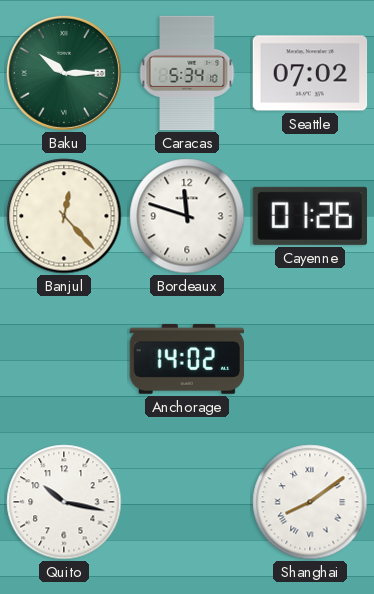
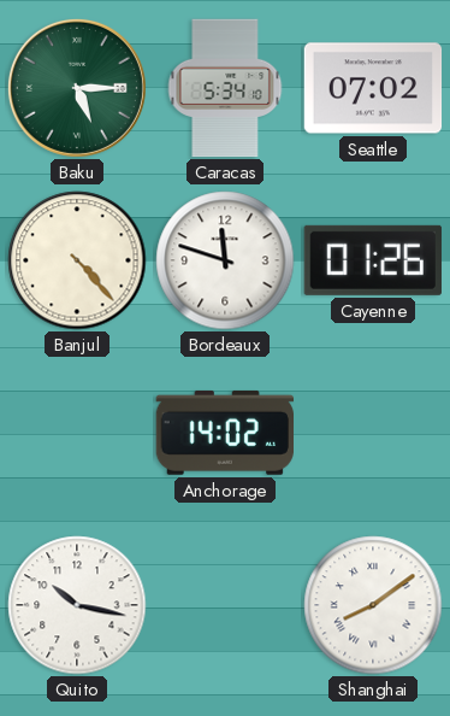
Baku: 10:15 -> 5:15
Banjul: 12:23 -> 4:23
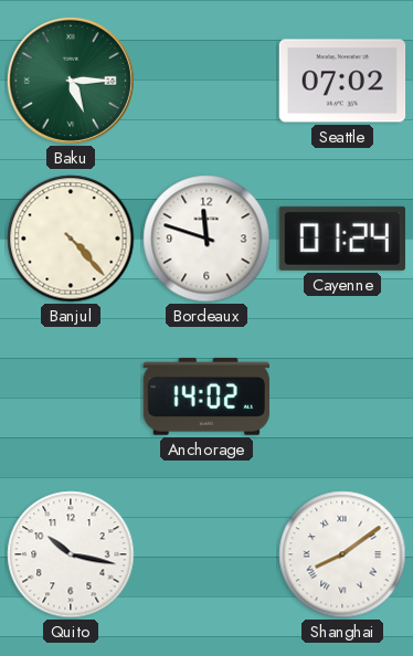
Caracas: 5:34 -> none
Cayenne: 01:26 -> 01:24
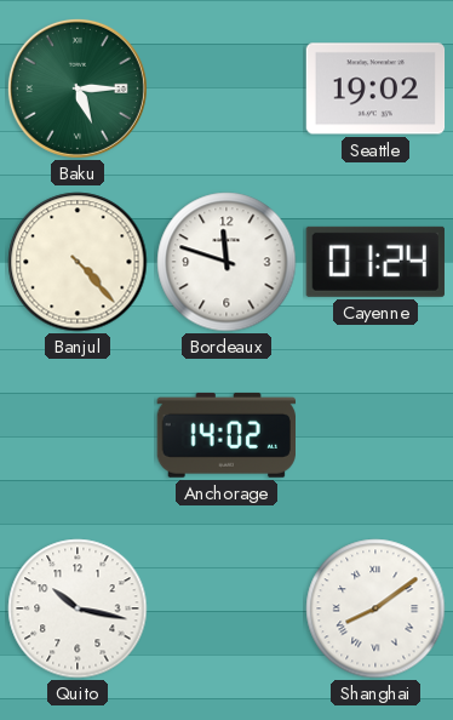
Seattle: 07:02 -> 19:02
